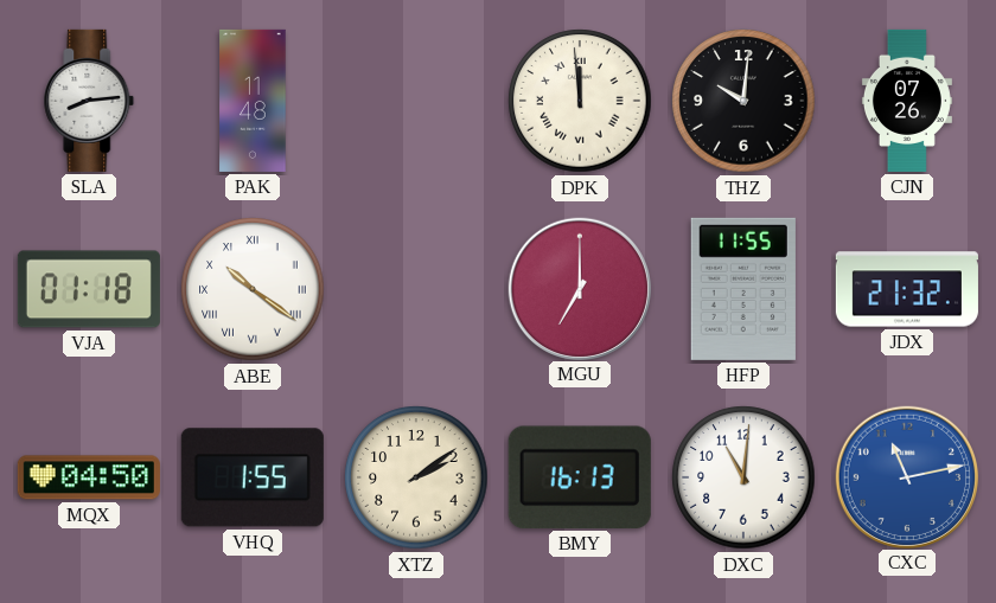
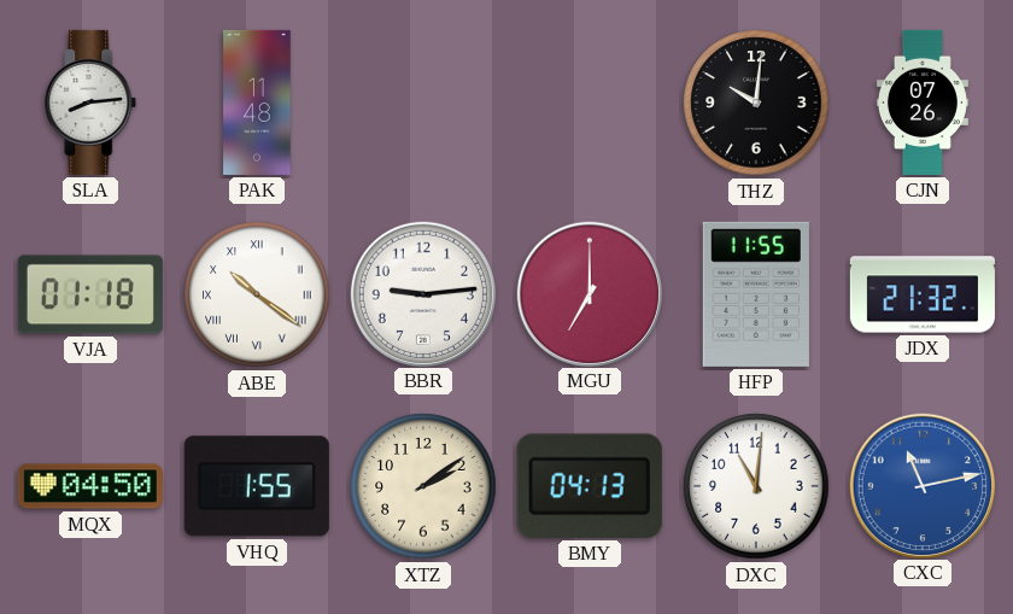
DPK: 11:59 -> none
BBR: none -> 9:14
BMY: 16:13 -> 04:13
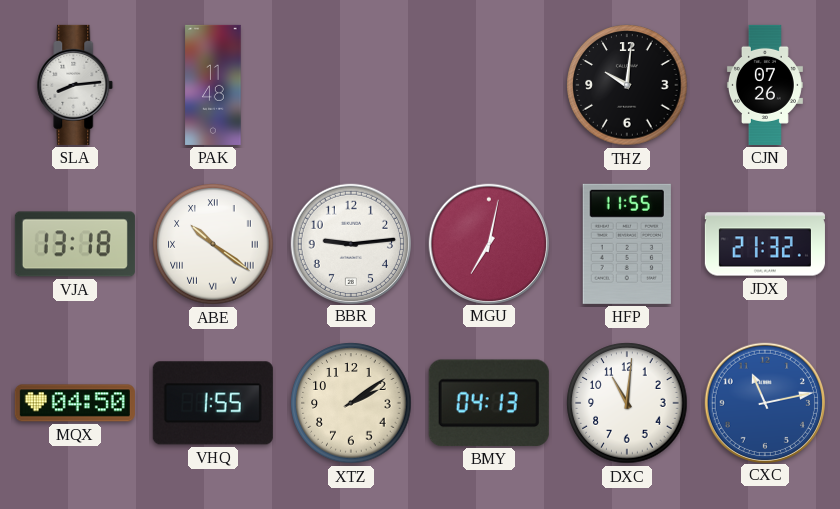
VJA: 01:18 -> 13:18
MGU: 7:00 -> 7:02
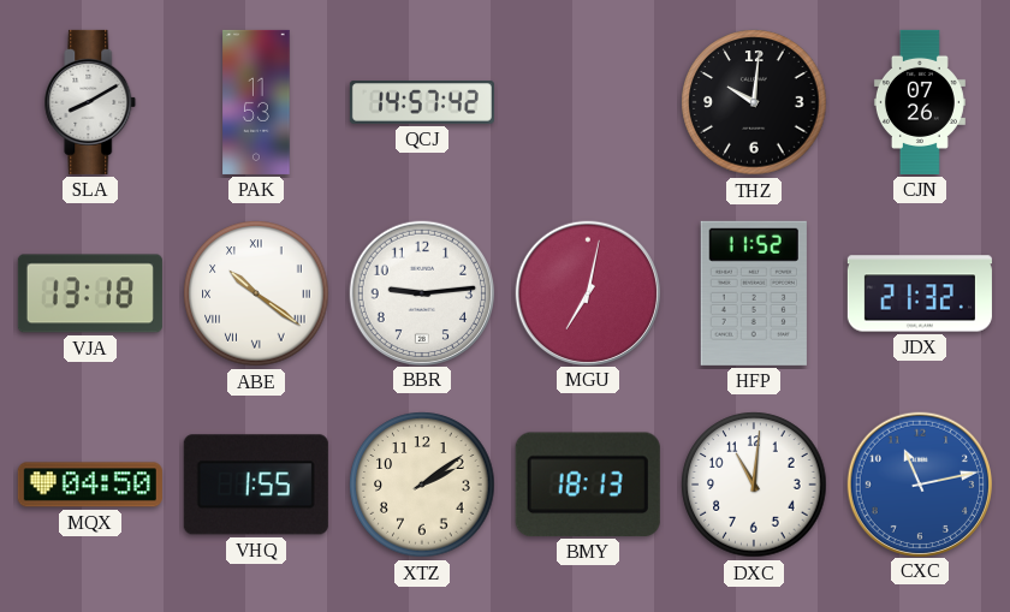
SLA: 8:14 -> 8:10
PAK: 11:48 -> 11:53
QCJ: none -> 14:57
HFP: 11:55 -> 11:52
BMY: 04:13 -> 18:13
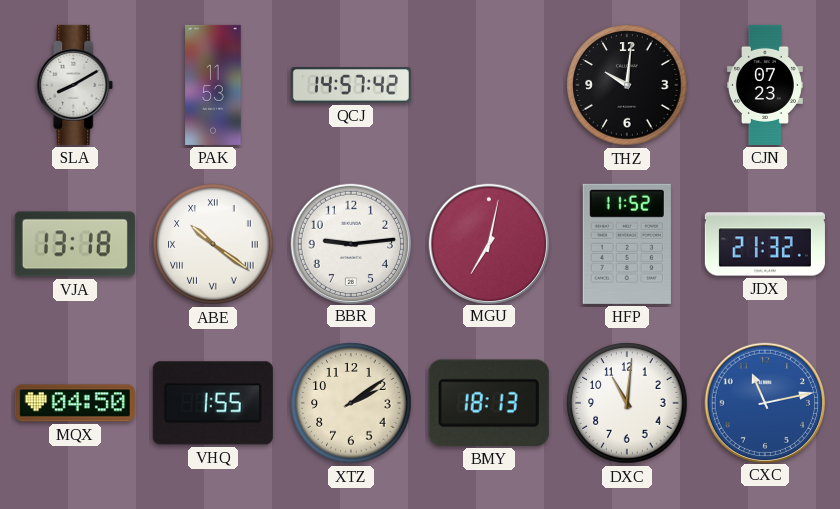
CJN: 07:26 -> 07:23
